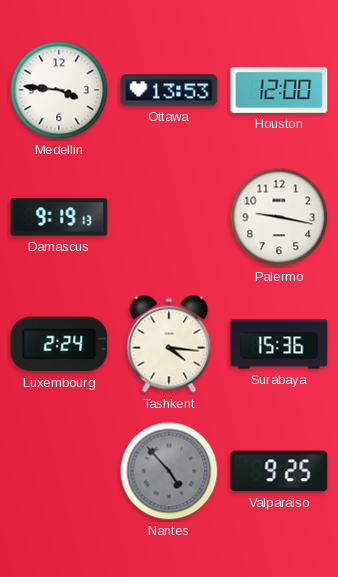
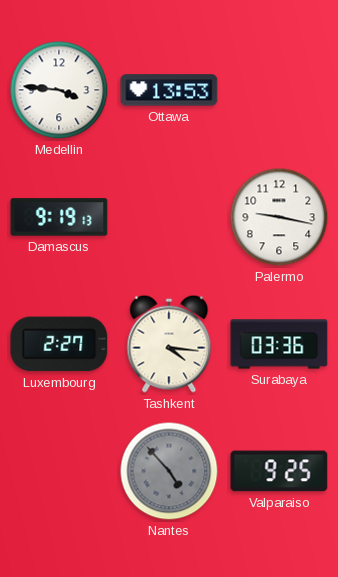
Houston: 12:00 -> none
Luxembourg: 2:24 -> 2:27
Surabaya: 15:36 -> 03:36
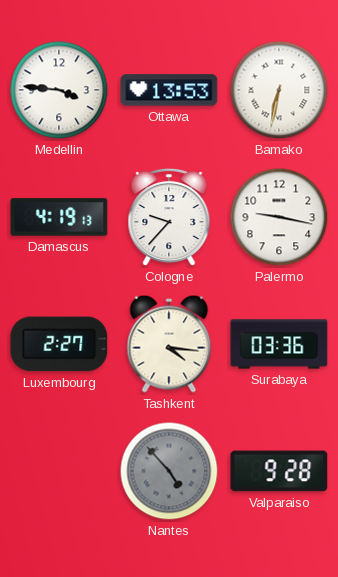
Bamako: none -> 6:32
Damascus: 9:19 -> 4:19
Cologne: none -> 9:37
Valparaiso: 9:25 -> 9:28
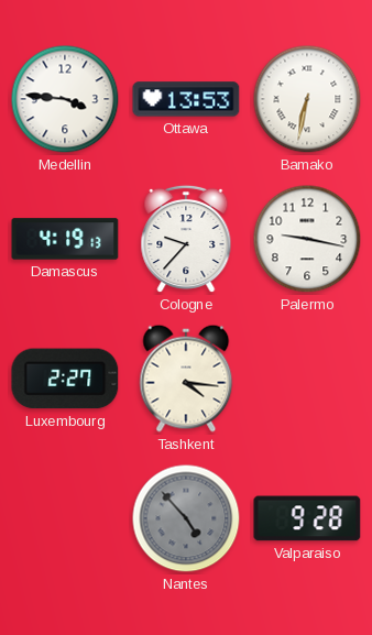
Surabaya: 03:36 -> none
